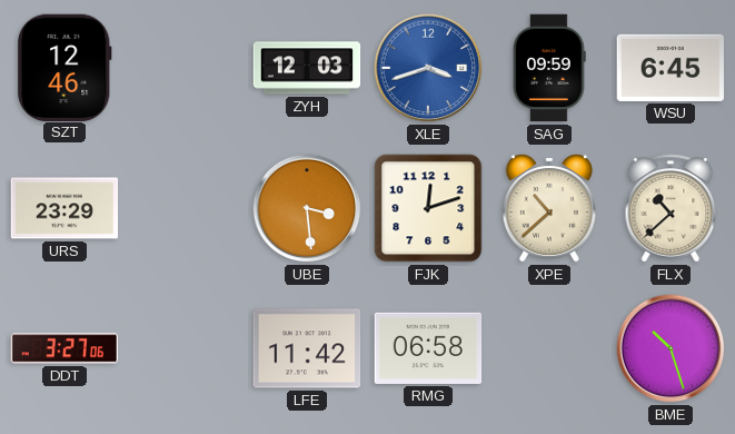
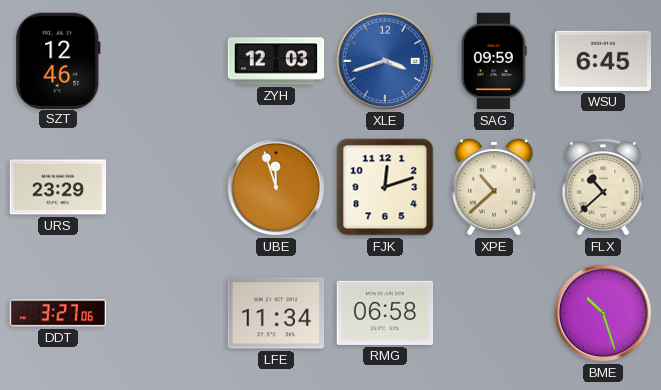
UBE: 3:29 -> 11:57
LFE: 11:42 -> 11:34
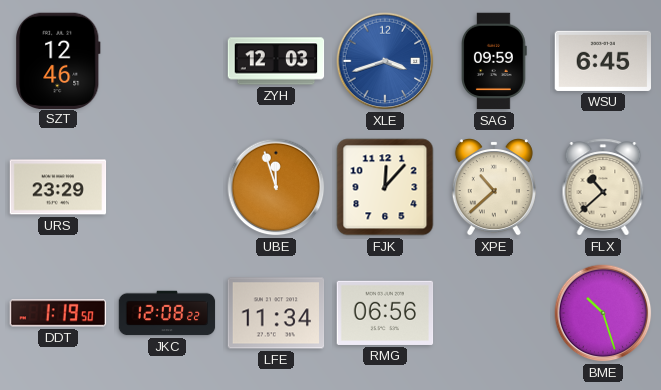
FJK: 12:12 -> 12:07
DDT: 3:27 -> 1:19
JKC: none -> 12:08
RMG: 06:58 -> 06:56
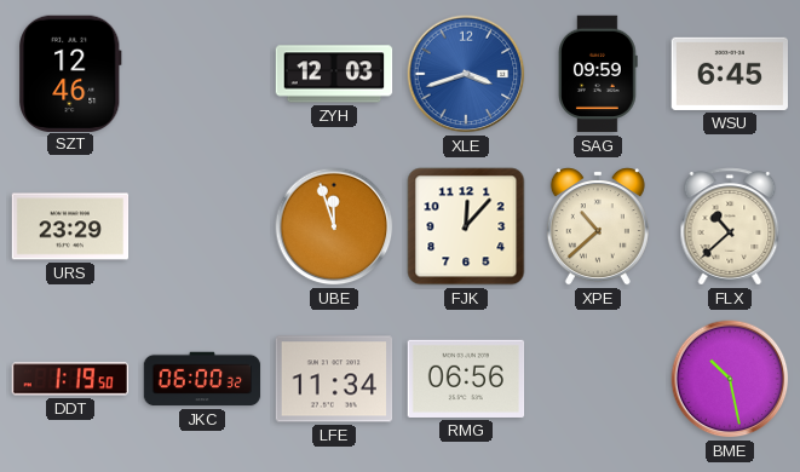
JKC: 12:08 -> 06:00
BME: 10:27 -> 10:28
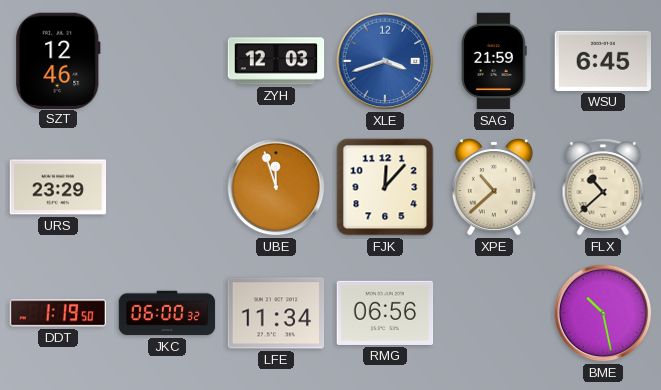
SAG: 09:59 -> 21:59
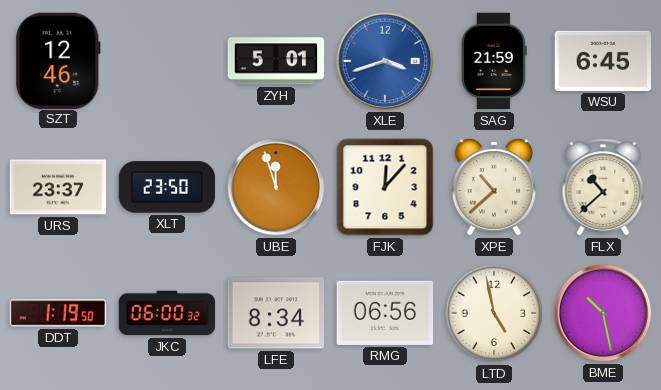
ZYH: 12:03 -> 5:01
URS: 23:29 -> 23:37
XLT: none -> 23:50
LFE: 11:34 -> 8:34
LTD: none -> 4:58
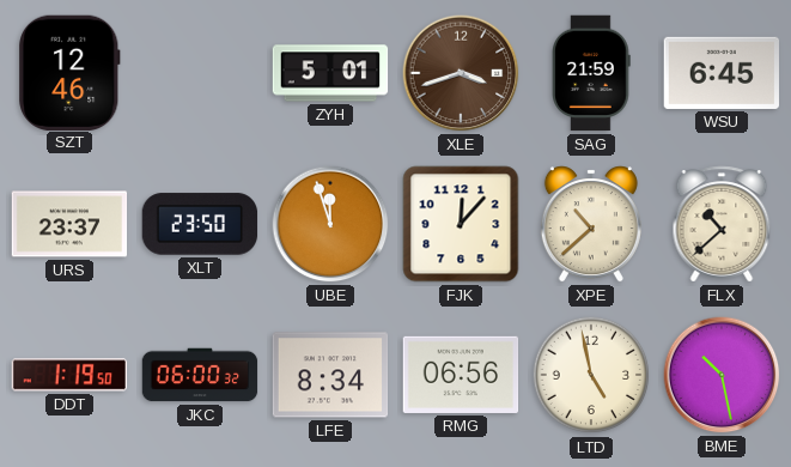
XLE dial: blue -> brown
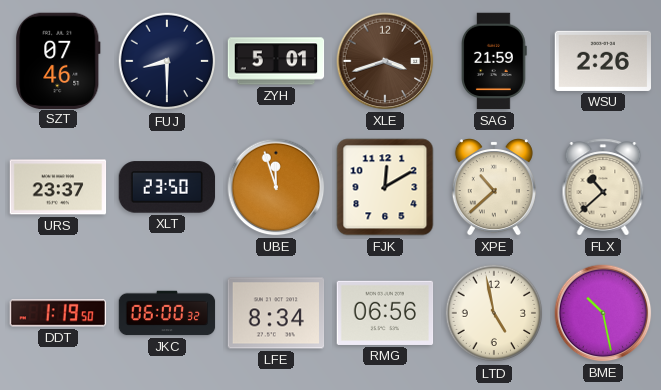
SZT: 12:46 -> 07:46
FUJ: none -> 8:30
WSU: 6:45 -> 2:26
FJK: 12:07 -> 12:10
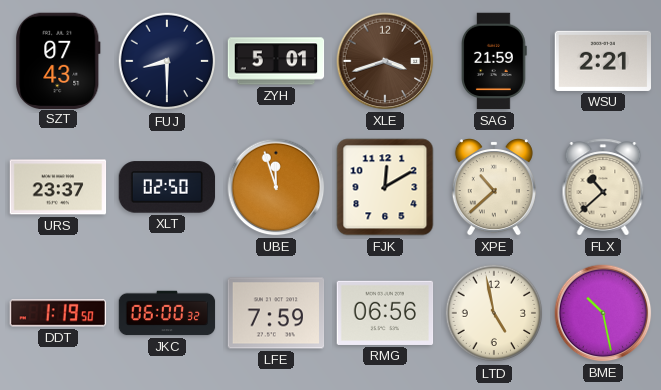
SZT: 07:46 -> 07:43
WSU: 2:26 -> 2:21
XLT: 23:50 -> 02:50
LFE: 8:34 -> 7:59
